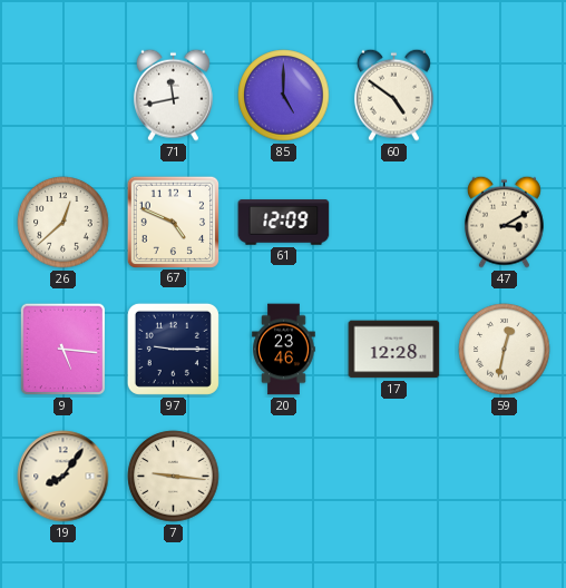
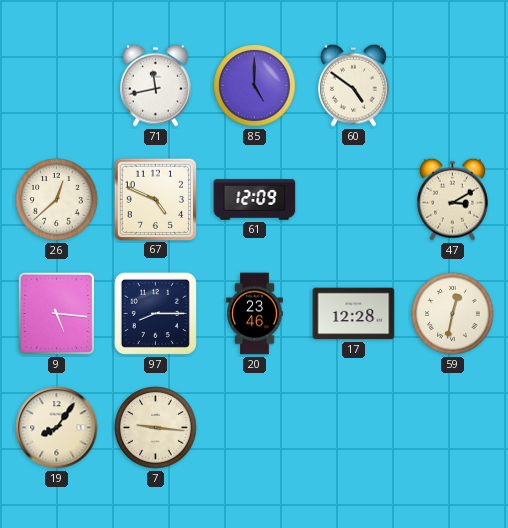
97: 9:15 -> 8:15
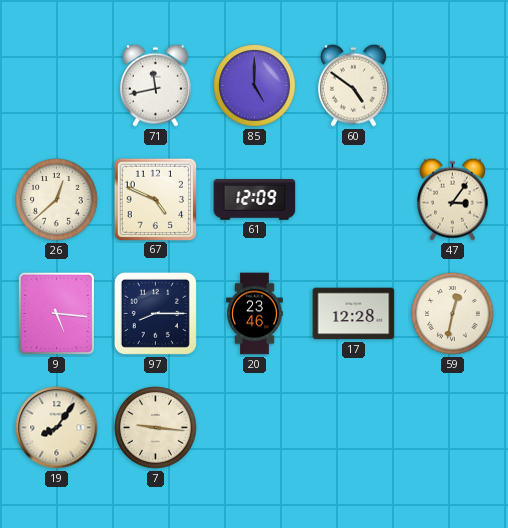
47: 3:10 -> 3:06
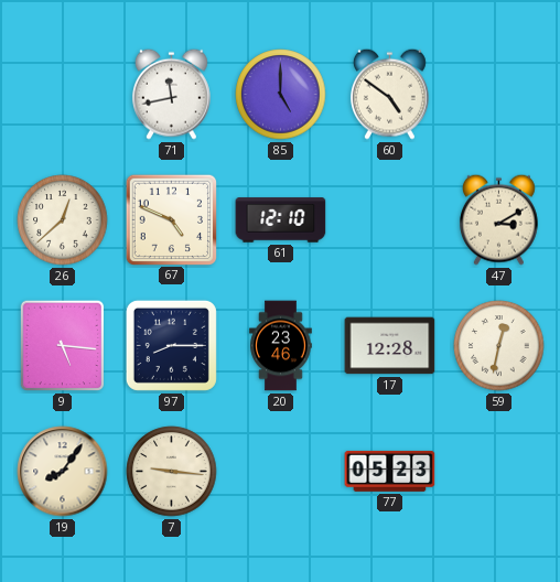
61: 12:09 -> 12:10
47: 3:06 -> 3:10
77: none -> 05:23
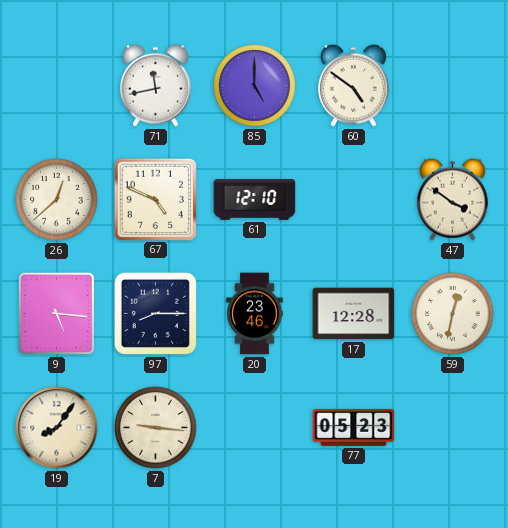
47: 3:10 -> 3:51
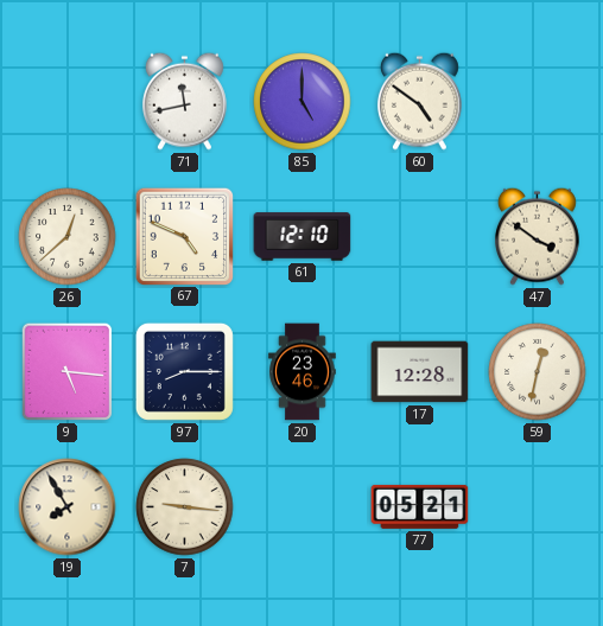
19: 8:06 -> 7:55
77: 05:23 -> 05:21
